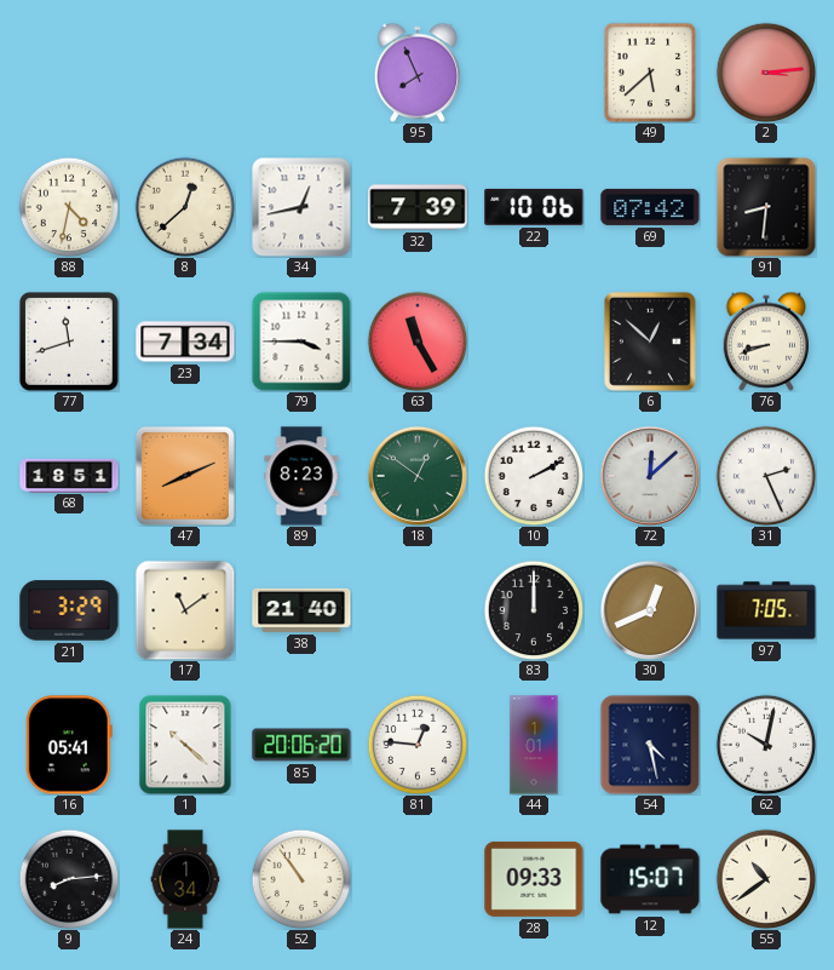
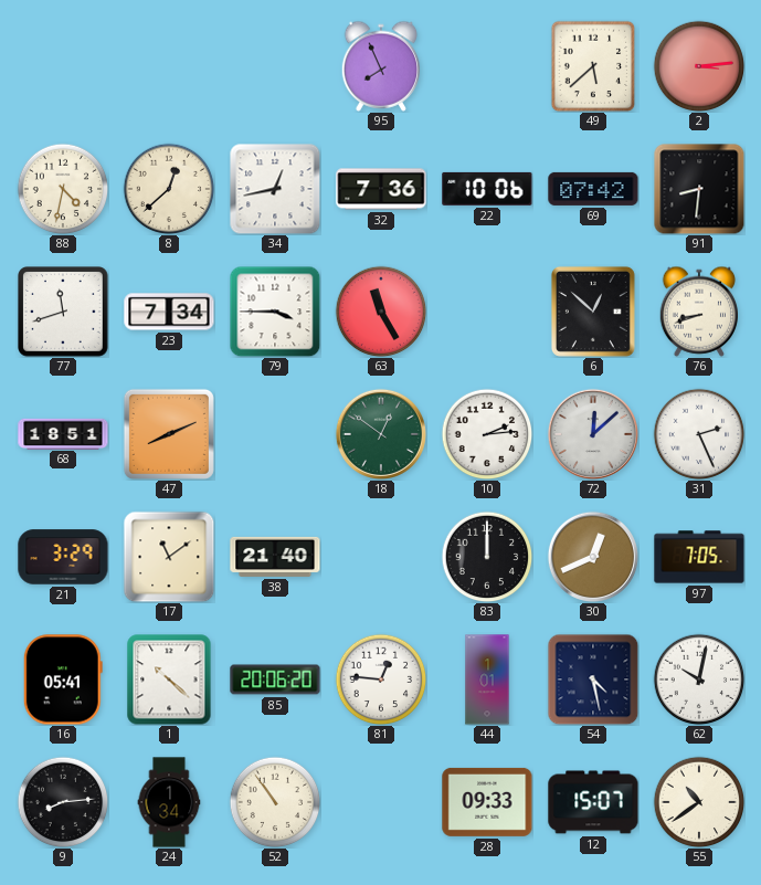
32: 7:39 -> 7:36
89: 8:23 -> none
10: 2:10 -> 2:14
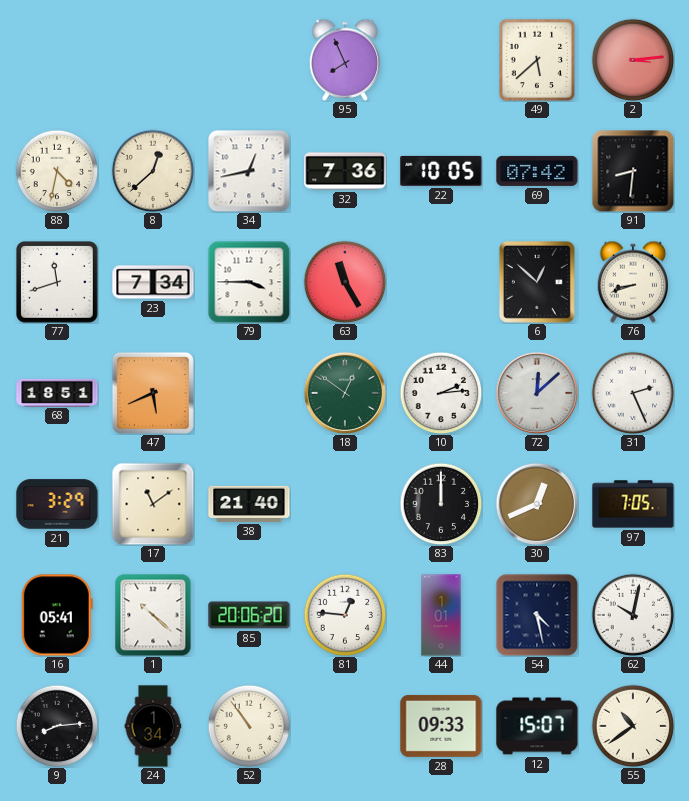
22: 10:06 -> 10:05
47: 8:11 -> 5:41
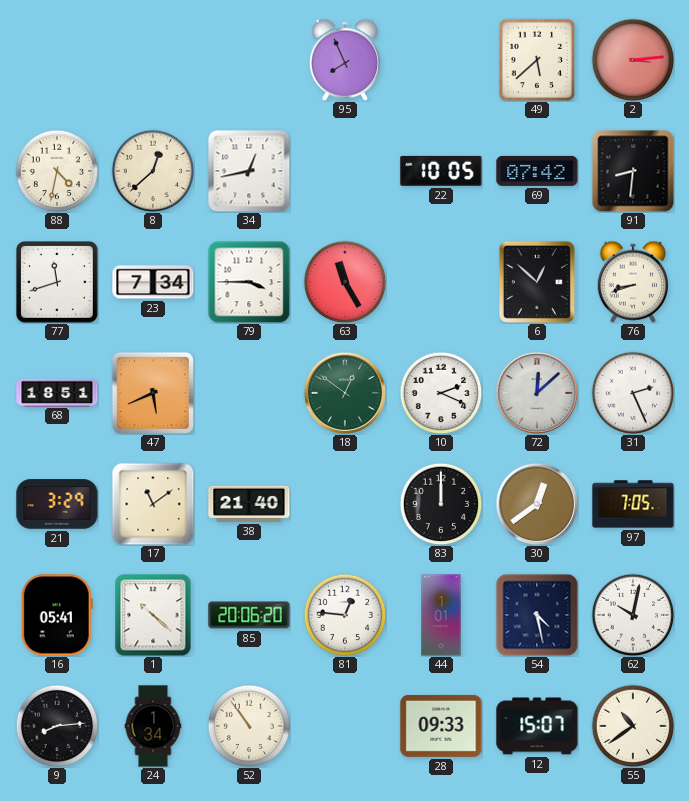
32: 7:36 -> none
10: 2:14 -> 2:19
30: 12:41 -> 12:39
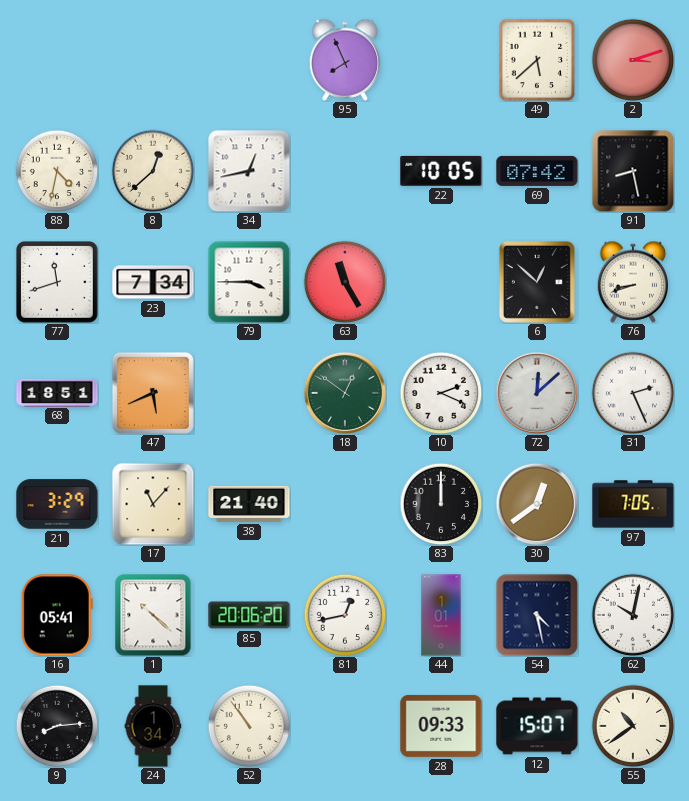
2: 3:14 -> 3:12
91: 8:31 -> 8:28
17: 11:09 -> 11:07
81: 12:46 -> 12:43
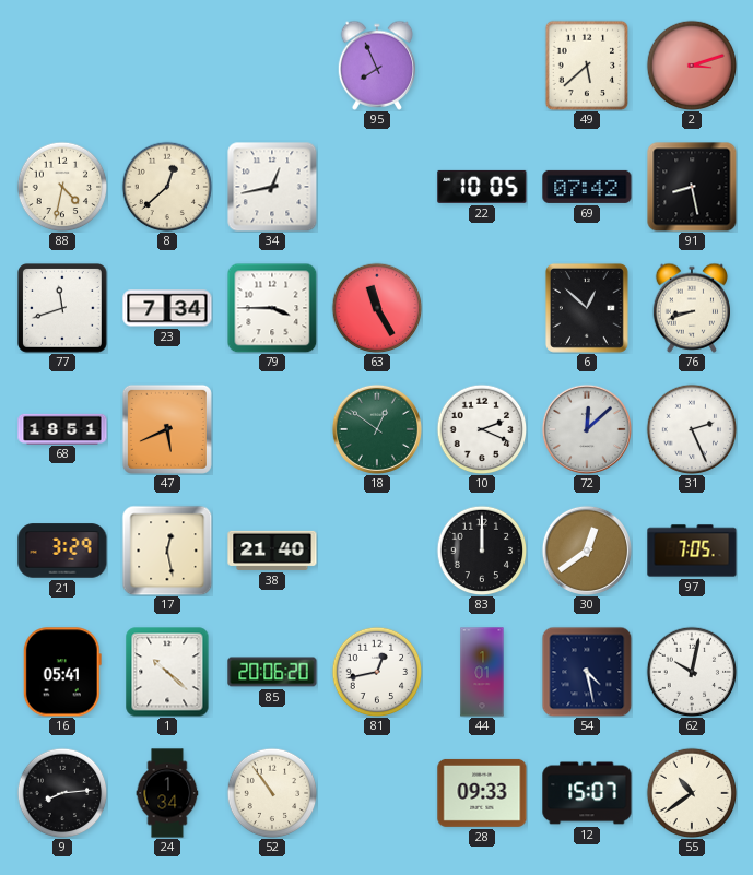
17: 11:07 -> 12:28
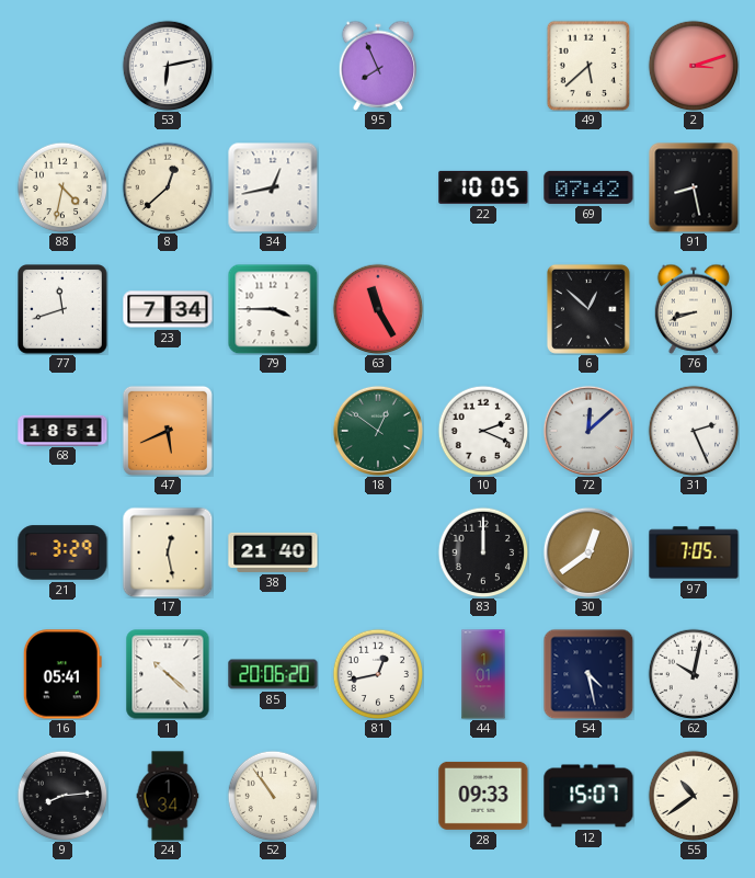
53: none -> 6:13
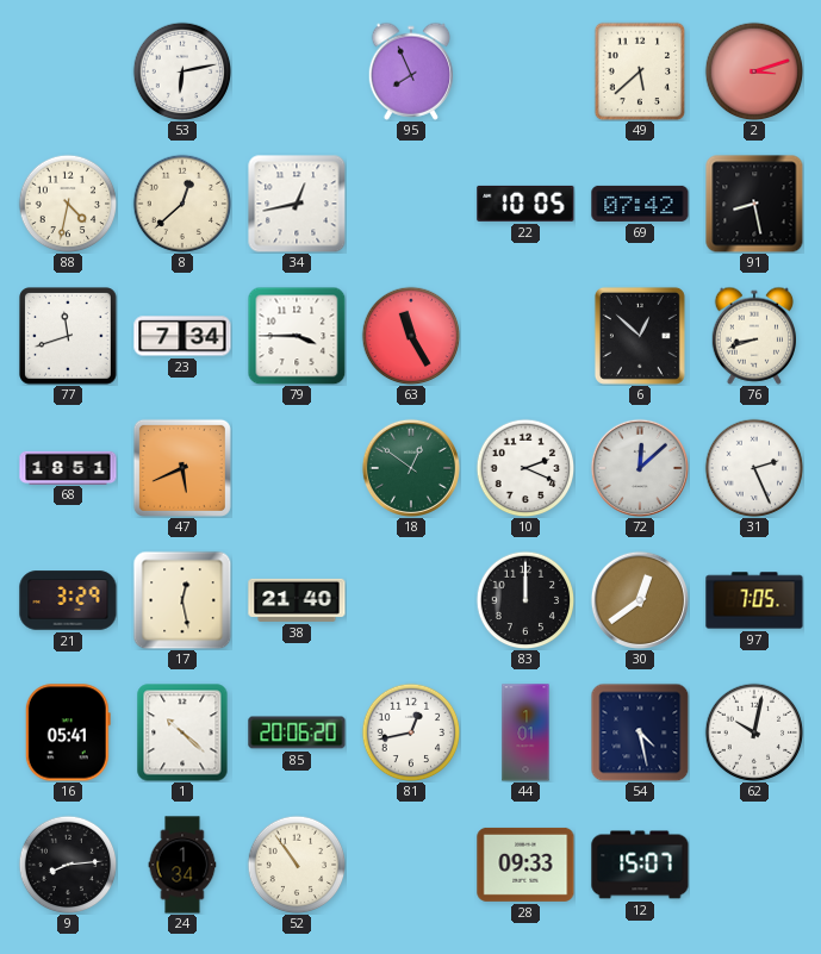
55: 10:39 -> none
